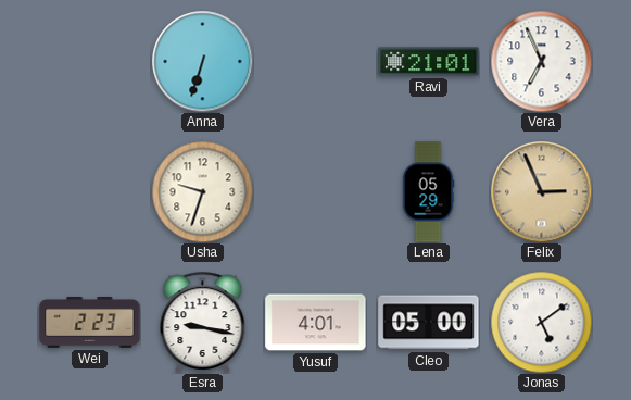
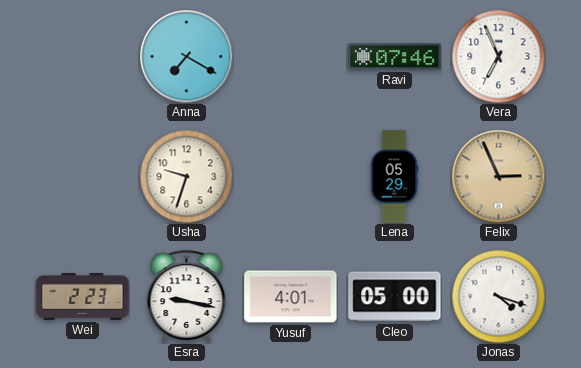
Anna: 6:33 -> 7:20
Ravi: 21:01 -> 07:46
Jonas: 5:09 -> 4:18
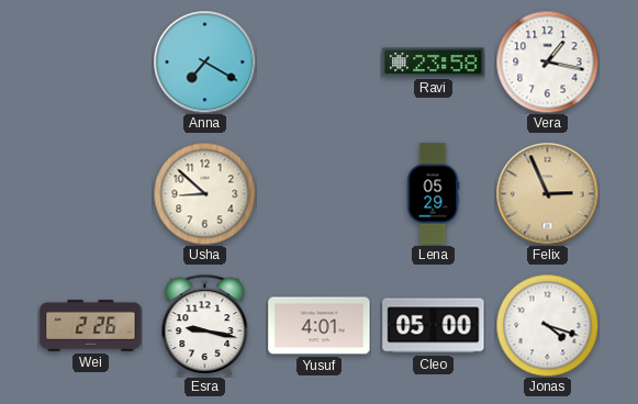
Ravi: 07:46 -> 23:58
Vera: 6:56 -> 1:17
Usha: 9:33 -> 8:52
Wei: 2:23 -> 2:26
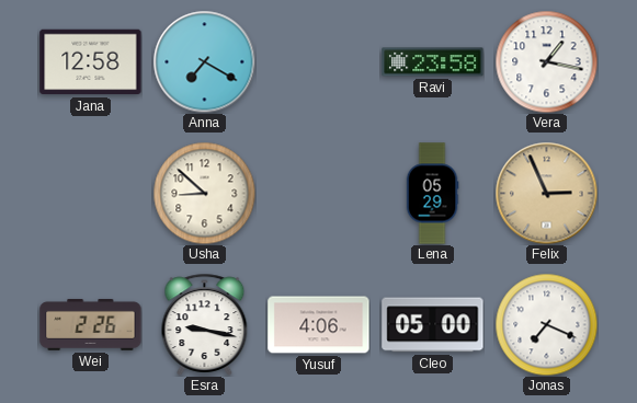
Jana: none -> 12:58
Yusuf: 4:01 -> 4:06
Jonas: 4:18 -> 7:19
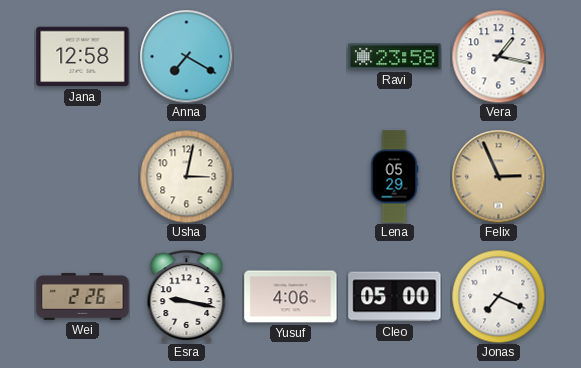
Usha: 8:52 -> 3:02
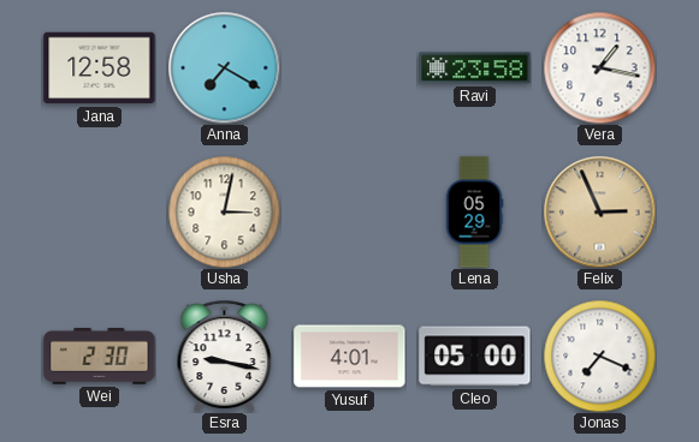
Wei: 2:26 -> 2:30
Yusuf: 4:06 -> 4:01
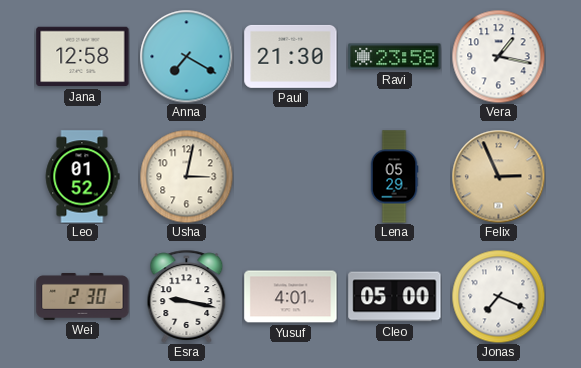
Paul: none -> 21:30
Leo: none -> 01:52
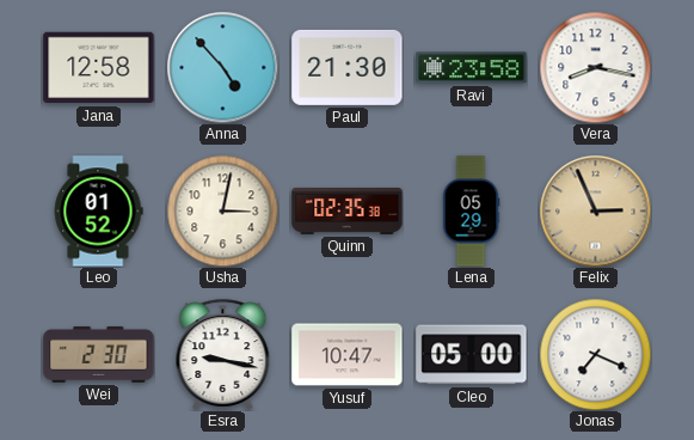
Anna: 7:20 -> 4:53
Vera: 1:17 -> 8:17
Quinn: none -> 02:35
Yusuf: 4:01 -> 10:47
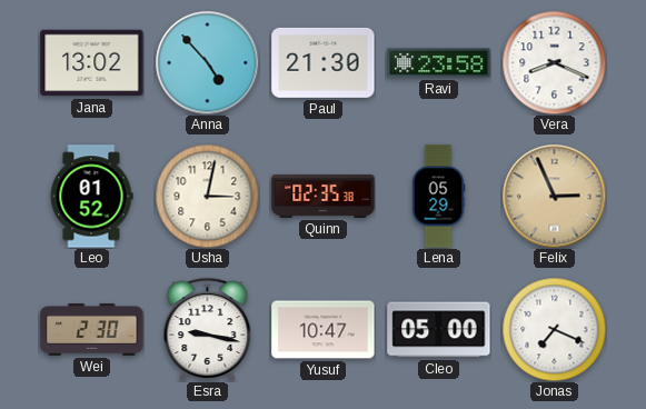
Jana: 12:58 -> 13:02
Vera: 8:17 -> 8:19
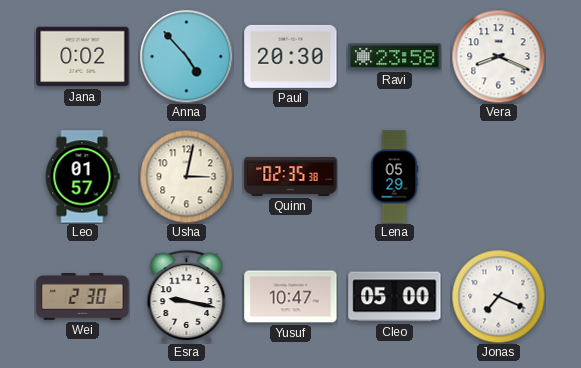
Jana: 13:02 -> 0:02
Paul: 21:30 -> 20:30
Leo: 01:52 -> 01:57
Felix: 2:56 -> none
